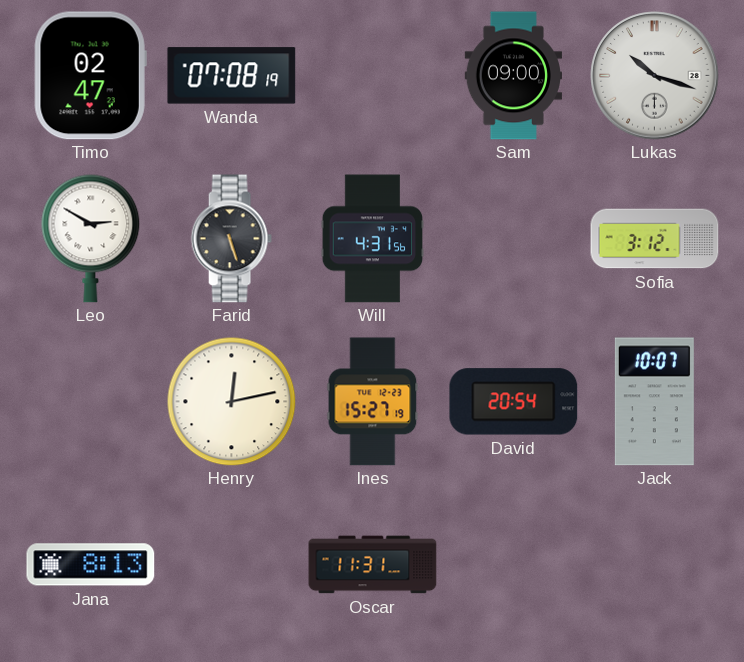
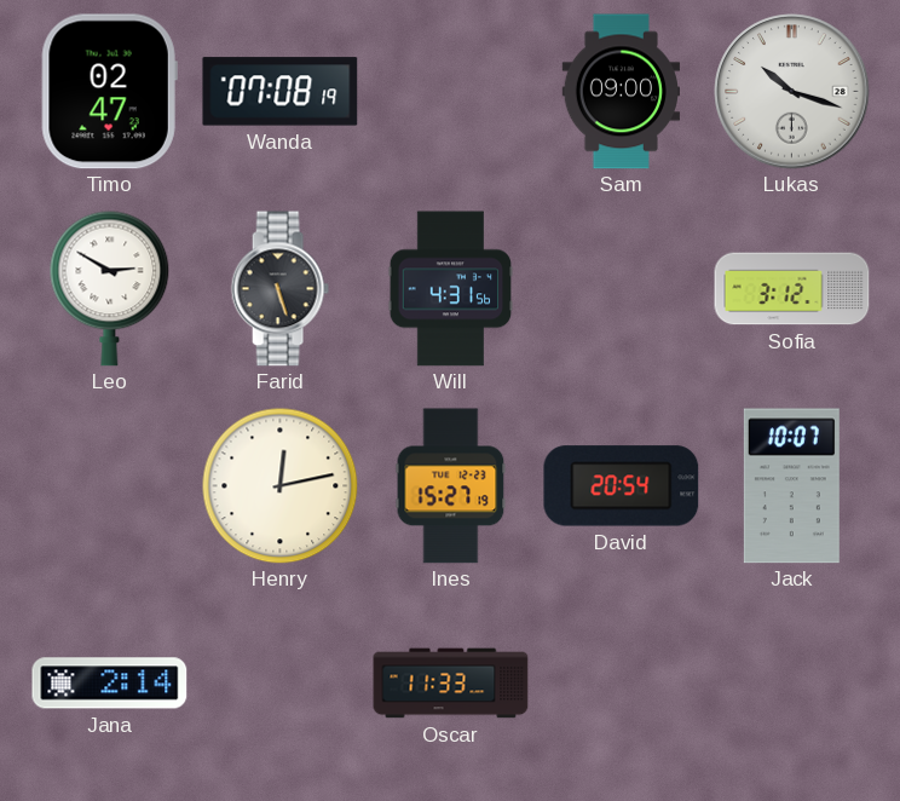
Jana: 8:13 -> 2:14
Oscar: 11:31 -> 11:33
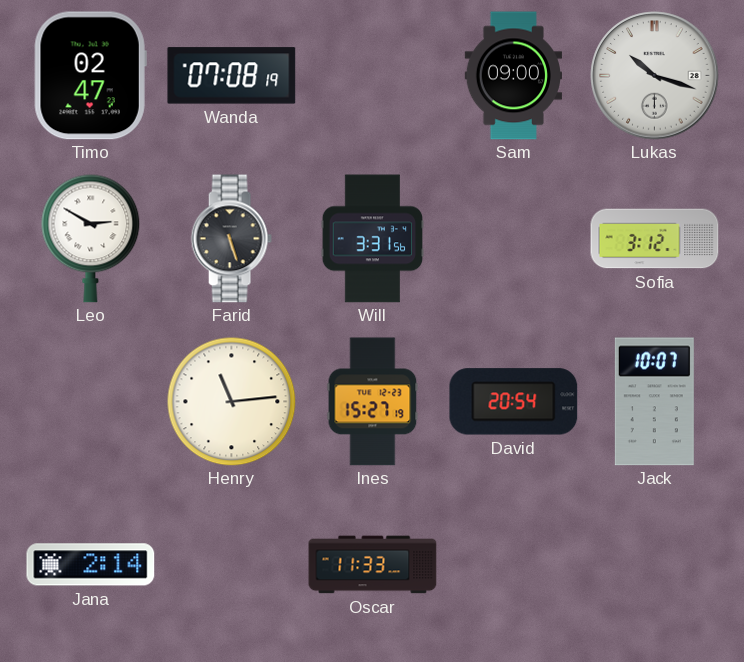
Will: 4:31 -> 3:31
Henry: 12:13 -> 11:14
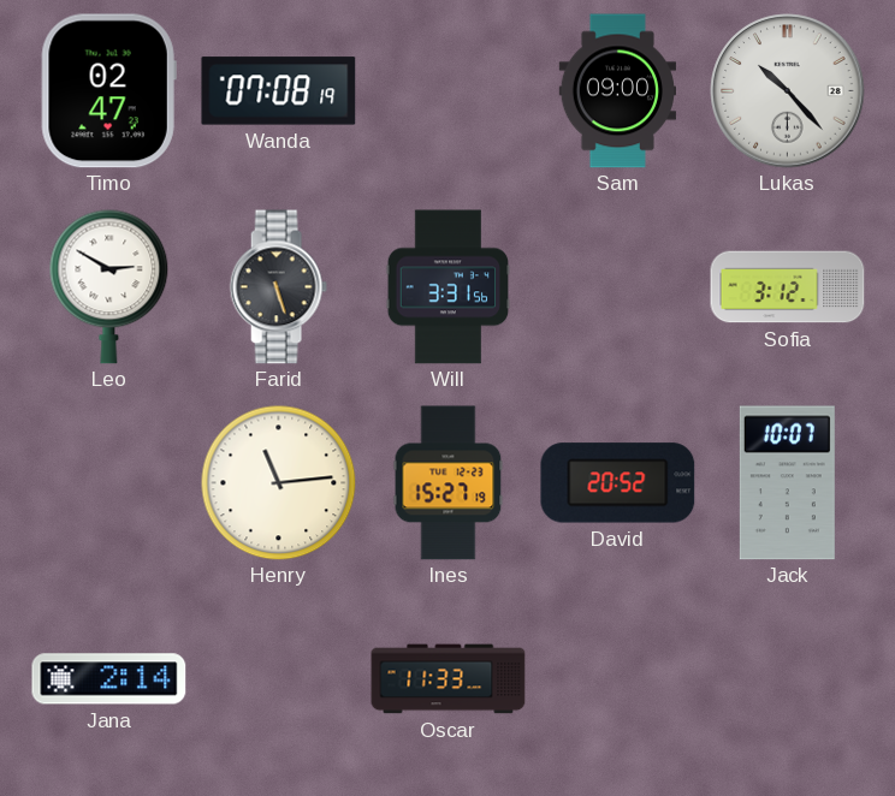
Lukas: 10:18 -> 10:23
David: 20:54 -> 20:52
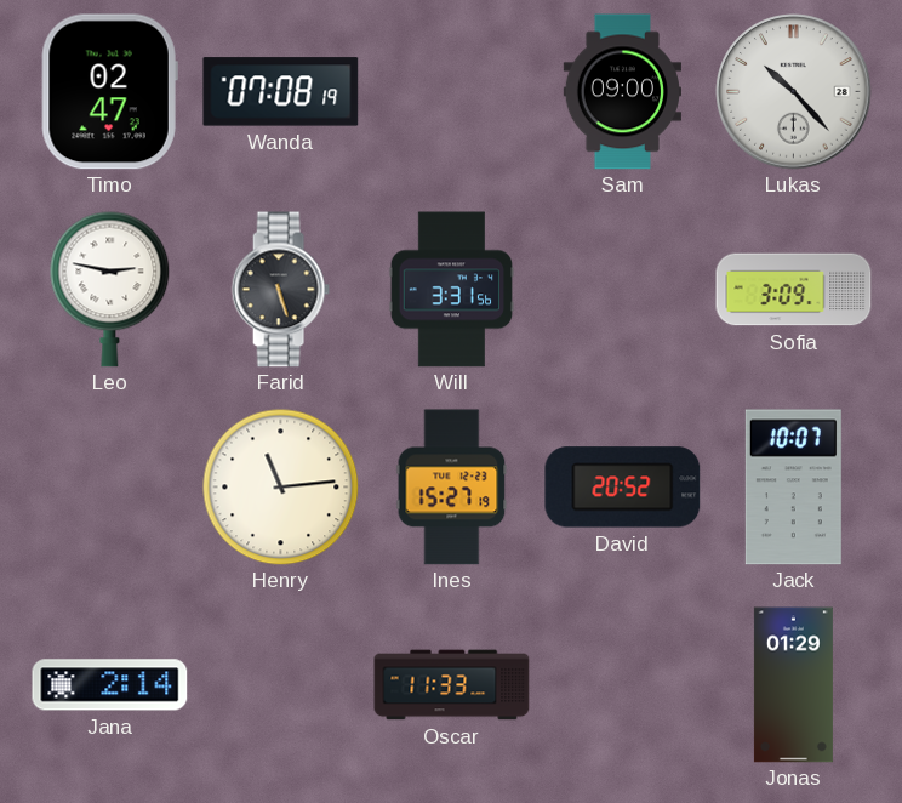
Leo: 2:50 -> 2:47
Sofia: 3:12 -> 3:09
Jonas: none -> 01:29
